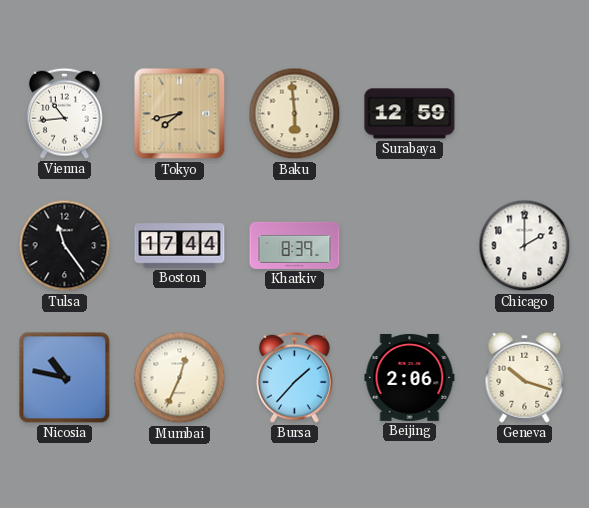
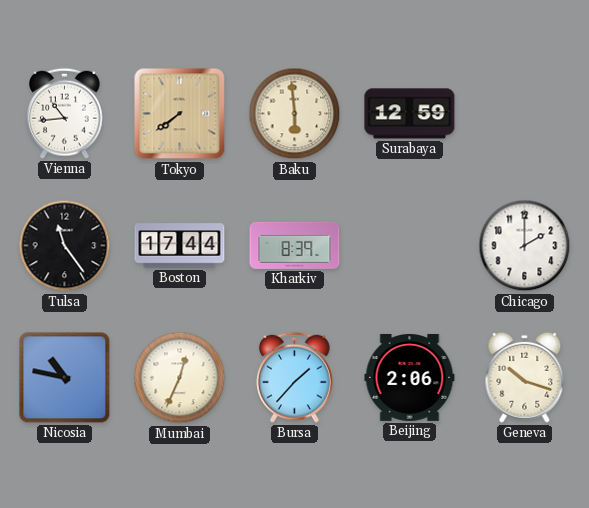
Tokyo: 7:43 -> 7:39
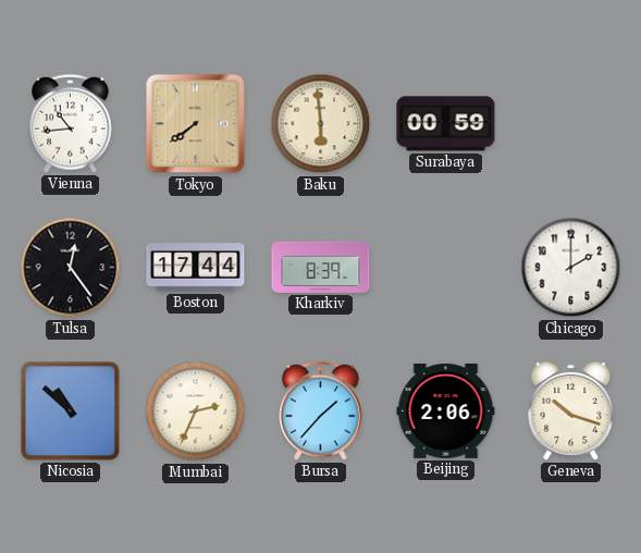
Surabaya: 12:59 -> 00:59
Tulsa: 11:24 -> 12:24
Nicosia: 10:47 -> 10:52
Mumbai: 12:34 -> 2:34
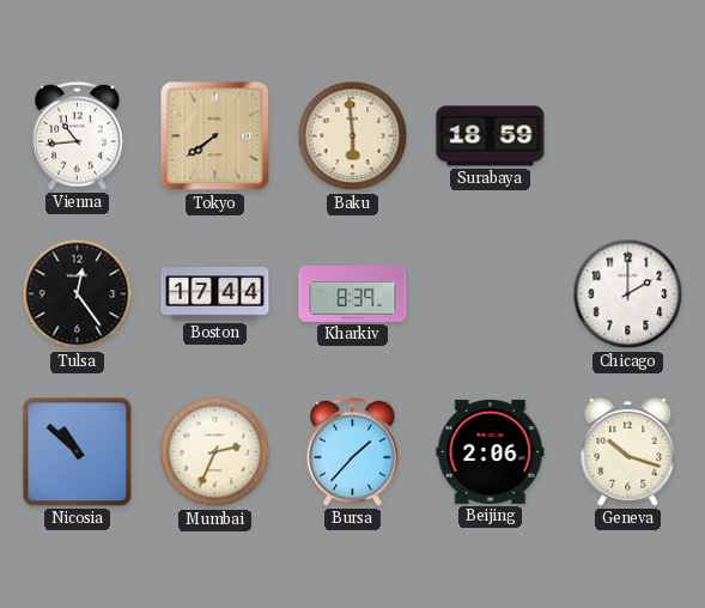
Surabaya: 00:59 -> 18:59
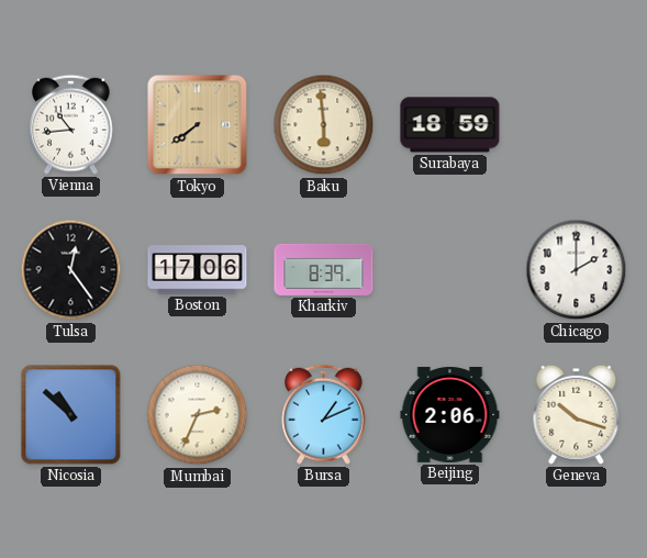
Boston: 17:44 -> 17:06
Bursa: 1:37 -> 1:11
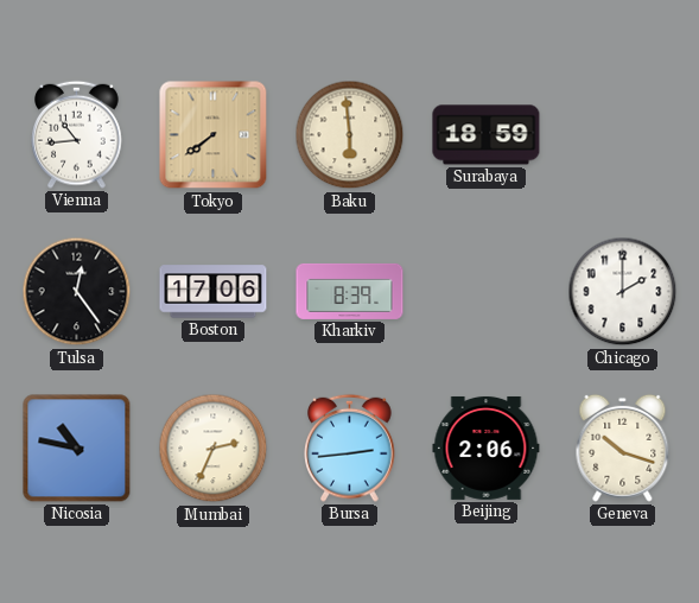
Nicosia: 10:52 -> 10:47
Bursa: 1:11 -> 2:44
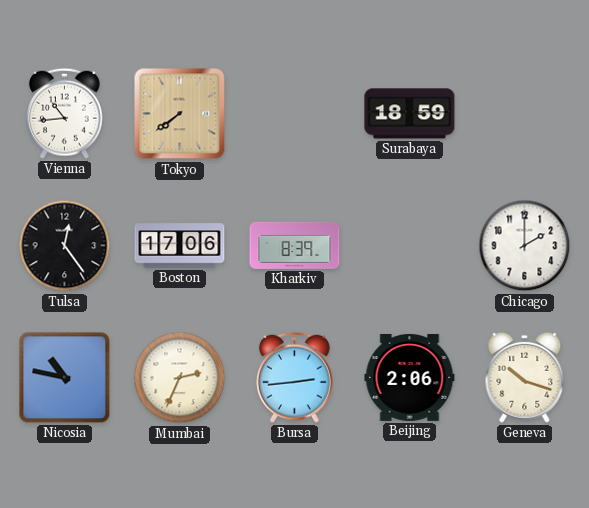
Baku: 5:59 -> none
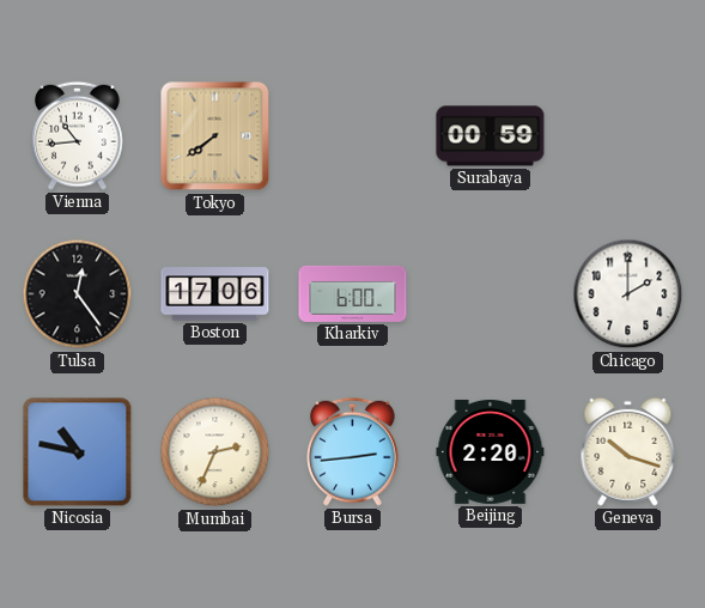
Surabaya: 18:59 -> 00:59
Kharkiv: 8:39 -> 6:00
Beijing: 2:06 -> 2:20
